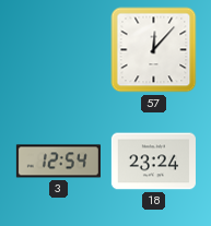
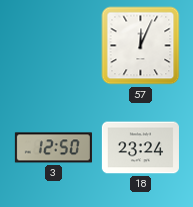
57: 12:07 -> 12:04
3: 12:54 -> 12:50
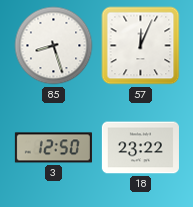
85: none -> 8:27
18: 23:24 -> 23:22
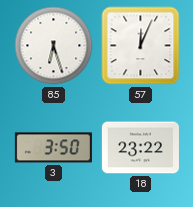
85: 8:27 -> 6:27
3: 12:50 -> 3:50
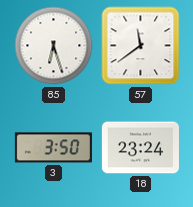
57: 12:04 -> 11:39
18: 23:22 -> 23:24
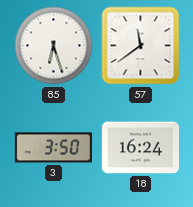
18: 23:24 -> 16:24
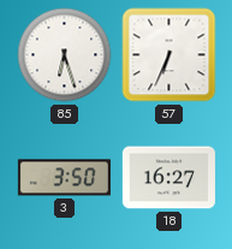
57: 11:39 -> 6:34
18: 16:24 -> 16:27
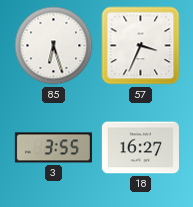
57: 6:34 -> 3:34
3: 3:50 -> 3:55
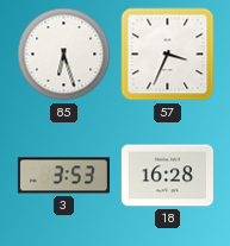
3: 3:55 -> 3:53
18: 16:27 -> 16:28
